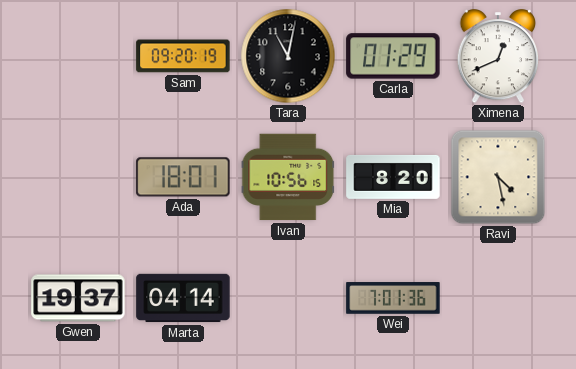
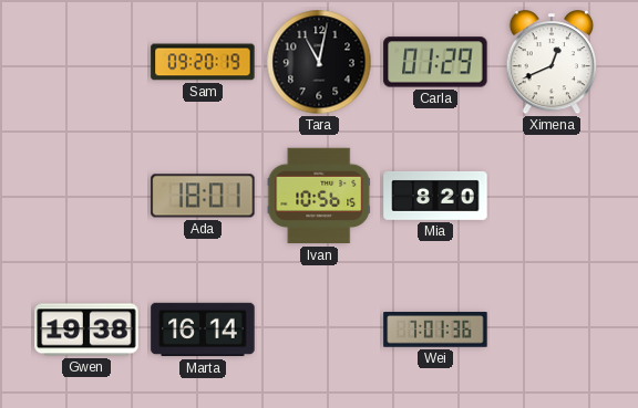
Ravi: 4:28 -> none
Gwen: 19:37 -> 19:38
Marta: 04:14 -> 16:14
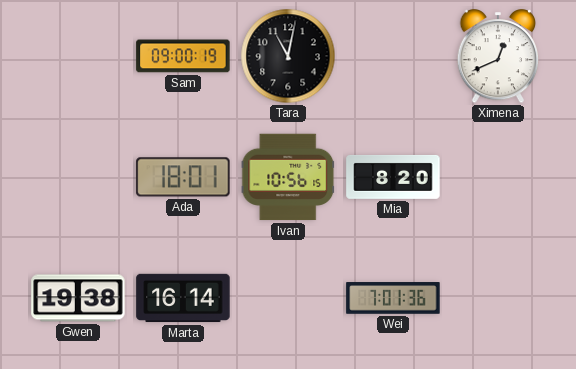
Sam: 09:20 -> 09:00
Carla: 01:29 -> none
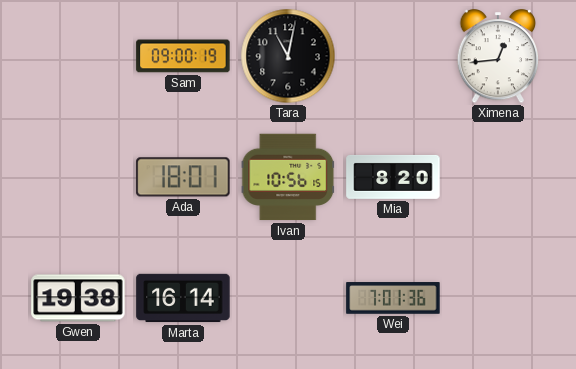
Ximena: 12:41 -> 12:44
